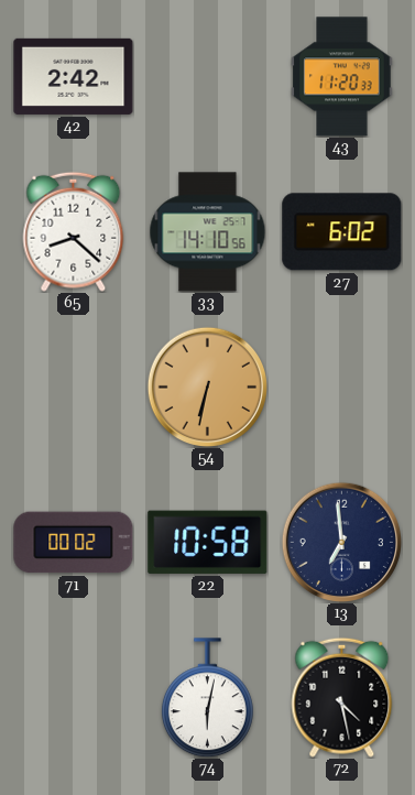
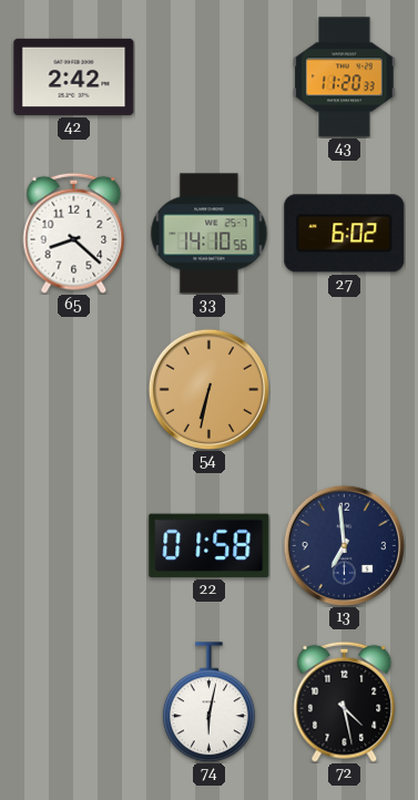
71: 00:02 -> none
22: 10:58 -> 01:58
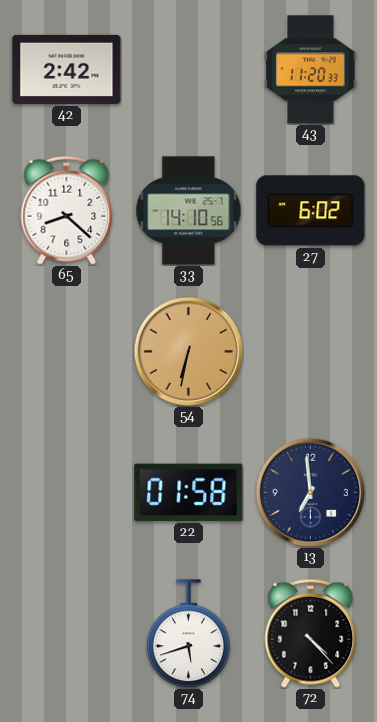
74: 6:02 -> 5:42
72: 4:28 -> 4:23
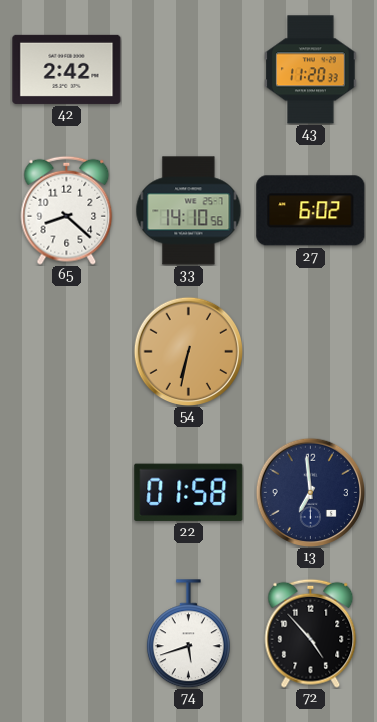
72: 4:23 -> 4:53
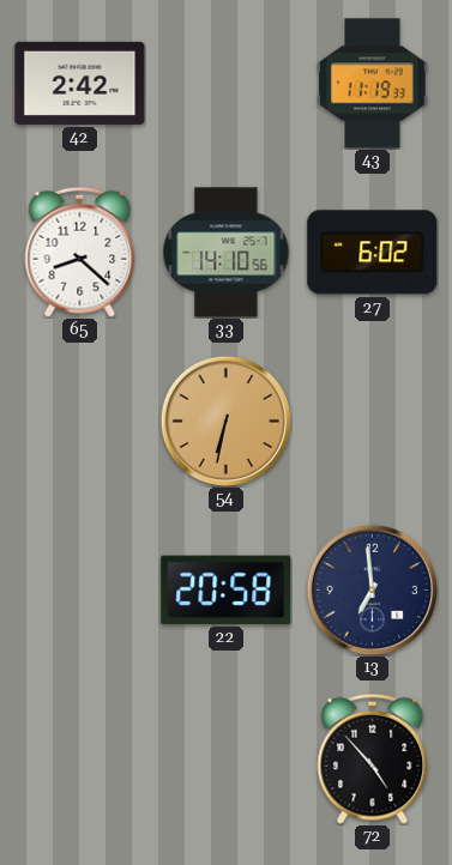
43: 11:20 -> 11:19
22: 01:58 -> 20:58
74: 5:42 -> none
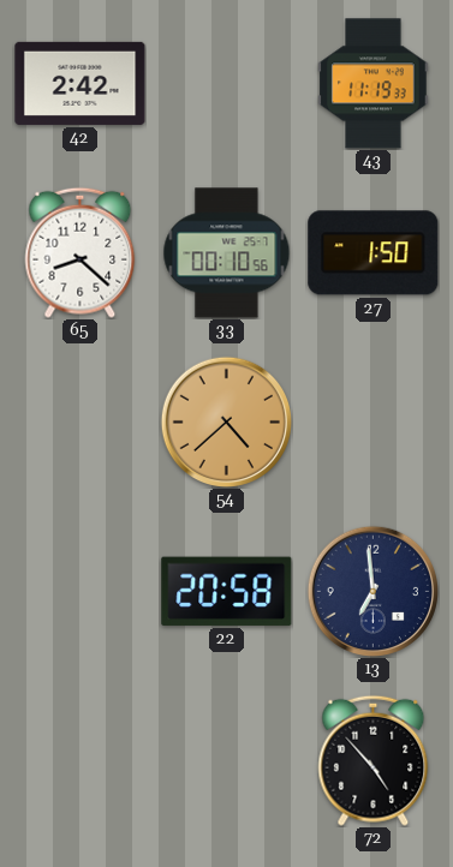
33: 14:10 -> 00:10
27: 6:02 -> 1:50
54: 6:32 -> 4:38
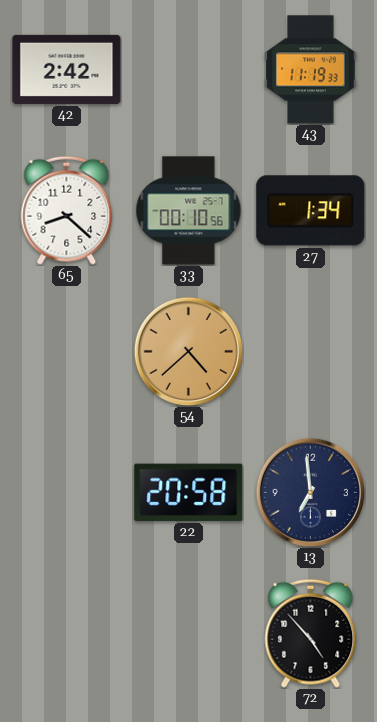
27: 1:50 -> 1:34
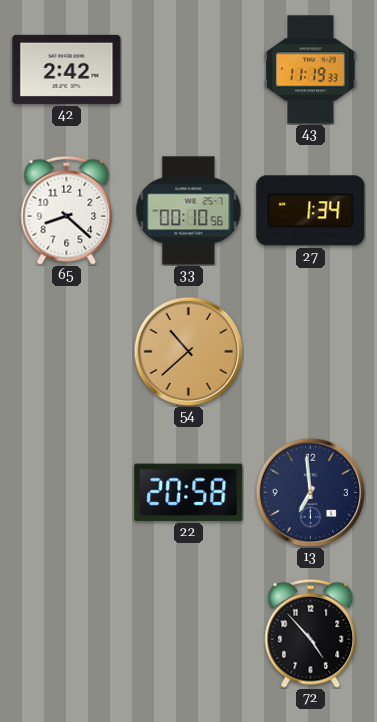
54: 4:38 -> 10:38
